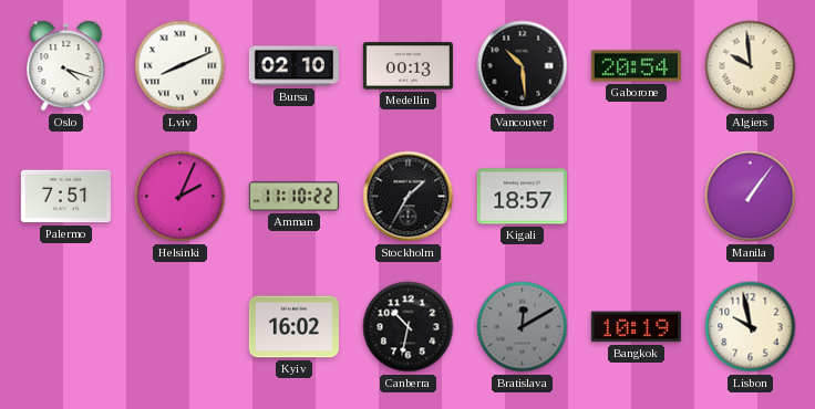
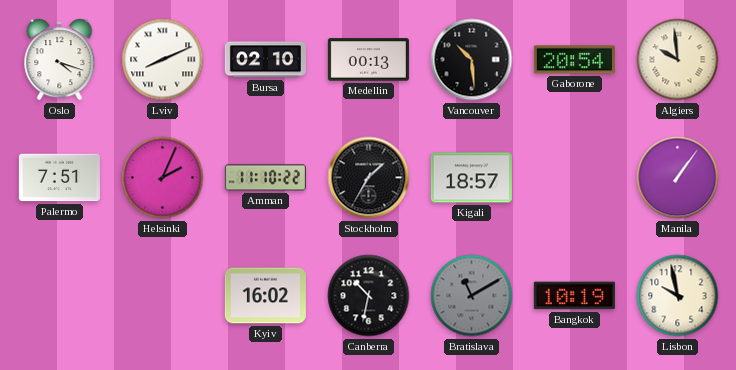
Bratislava: 12:10 -> 11:10
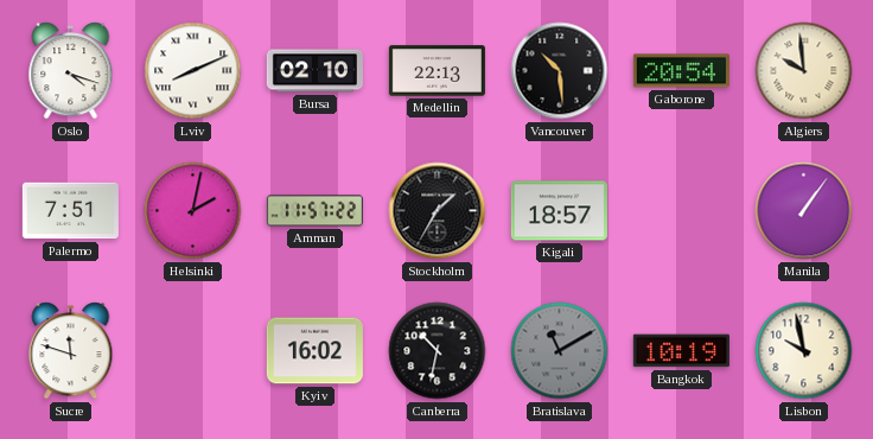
Medellin: 00:13 -> 22:13
Helsinki: 2:04 -> 2:02
Amman: 11:10 -> 11:57
Sucre: none -> 11:48
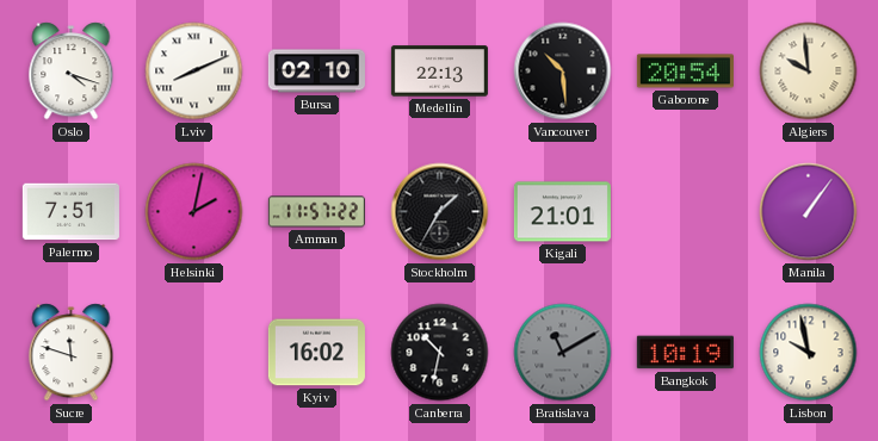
Kigali: 18:57 -> 21:01
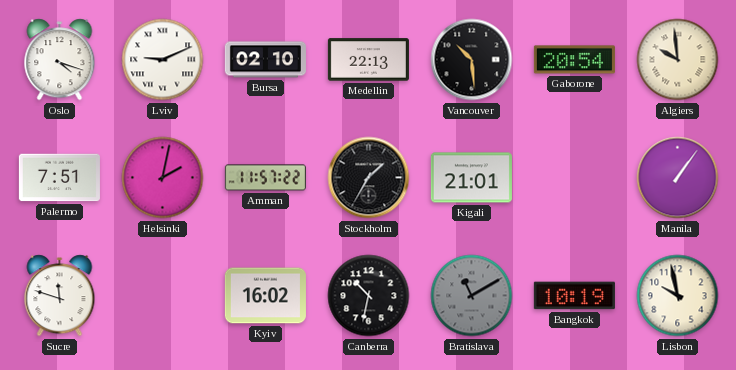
Lviv: 8:11 -> 9:11
